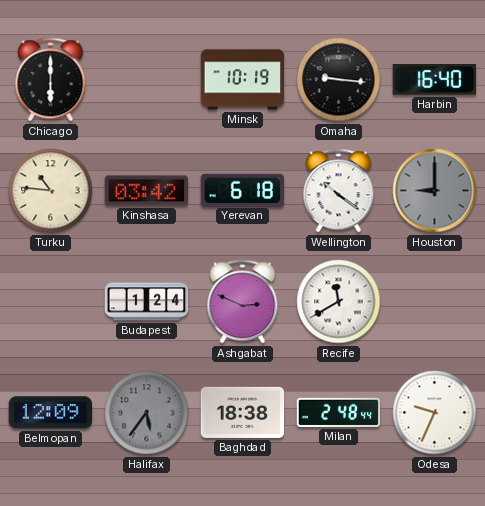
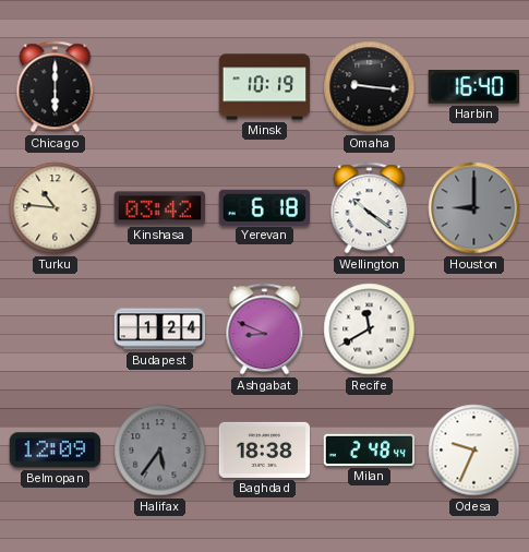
Ashgabat: 2:49 -> 8:49
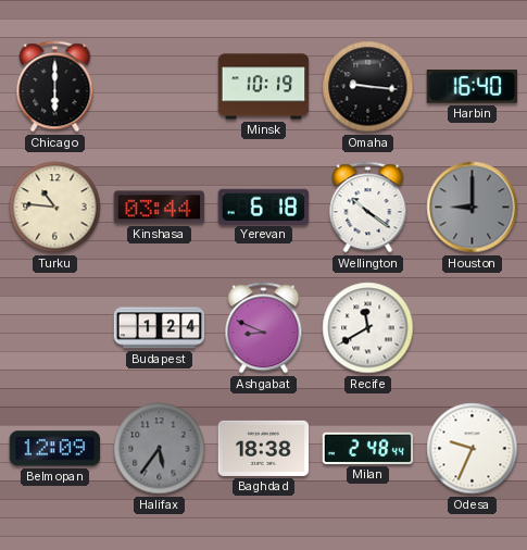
Kinshasa: 03:42 -> 03:44
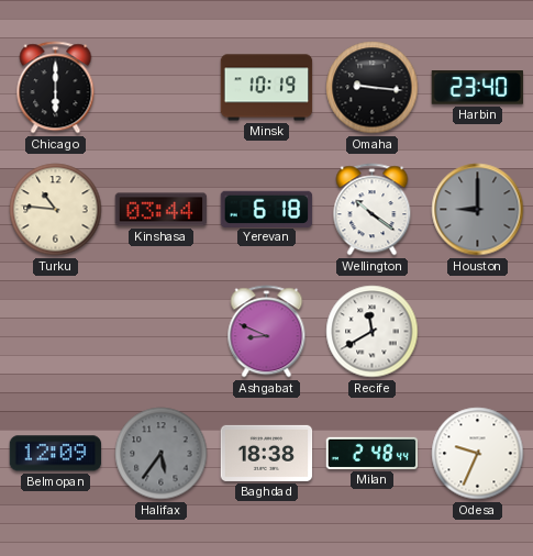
Harbin: 16:40 -> 23:40
Budapest: 1:24 -> none
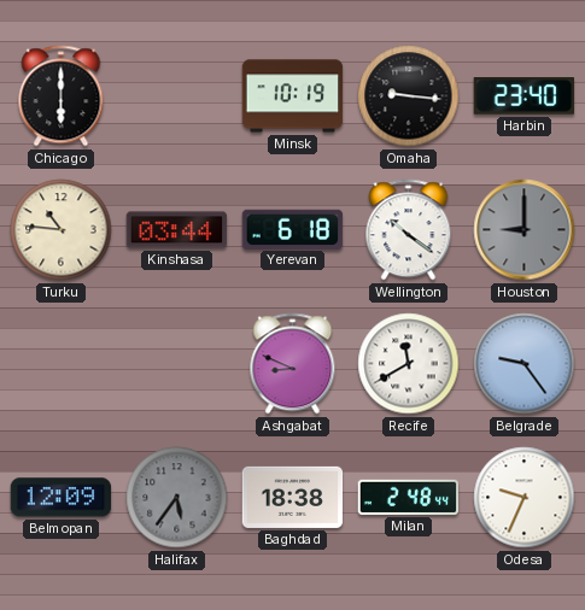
Belgrade: none -> 9:24
